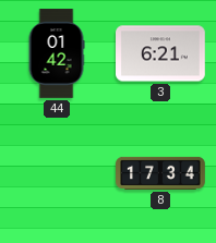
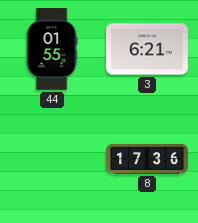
44: 01:42 -> 01:55
8: 17:34 -> 17:36
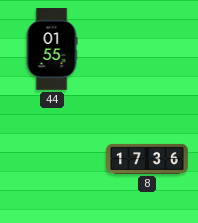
3: 6:21 -> none
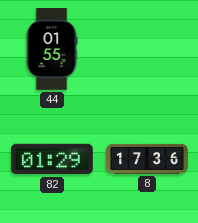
82: none -> 01:29
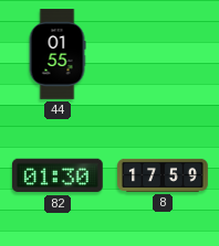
82: 01:29 -> 01:30
8: 17:36 -> 17:59
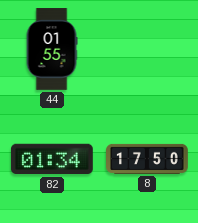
82: 01:30 -> 01:34
8: 17:59 -> 17:50
